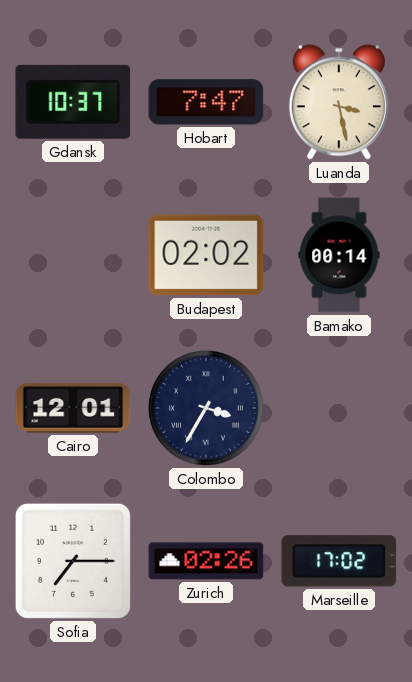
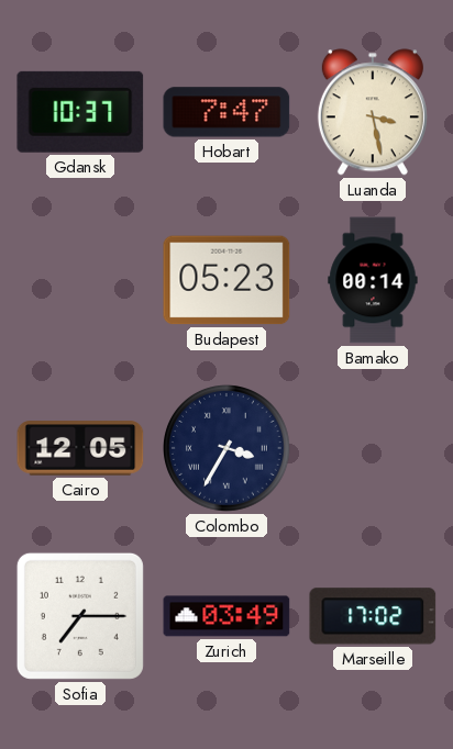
Budapest: 02:02 -> 05:23
Cairo: 12:01 -> 12:05
Zurich: 02:26 -> 03:49
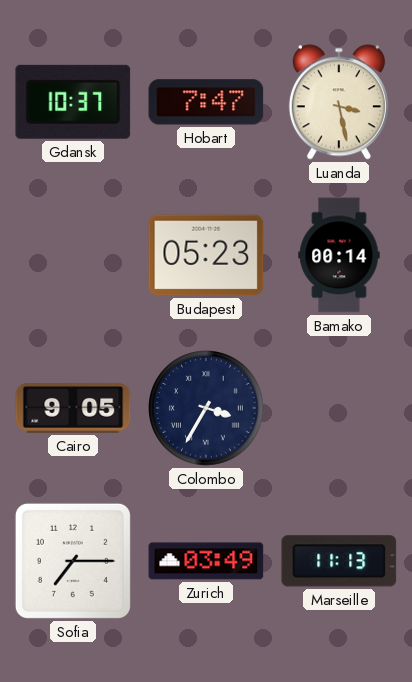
Cairo: 12:05 -> 9:05
Marseille: 17:02 -> 11:13
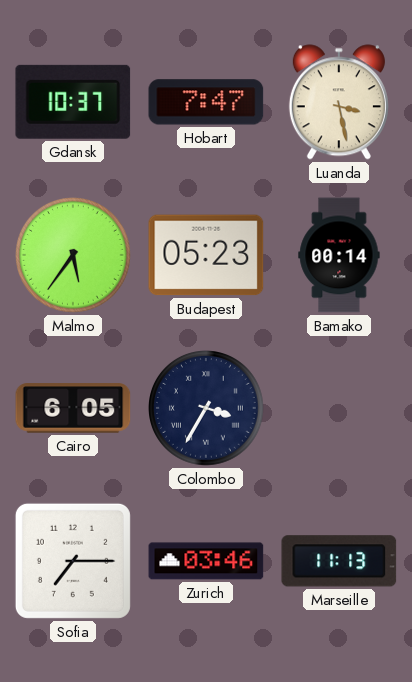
Malmo: none -> 5:36
Cairo: 9:05 -> 6:05
Zurich: 03:49 -> 03:46
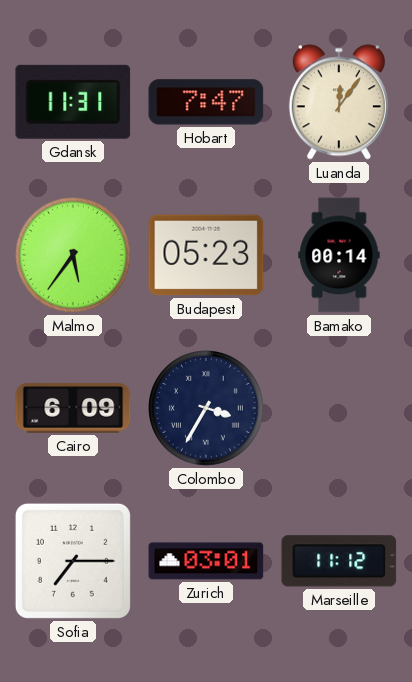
Gdansk: 10:37 -> 11:31
Luanda: 3:28 -> 12:06
Cairo: 6:05 -> 6:09
Zurich: 03:46 -> 03:01
Marseille: 11:13 -> 11:12
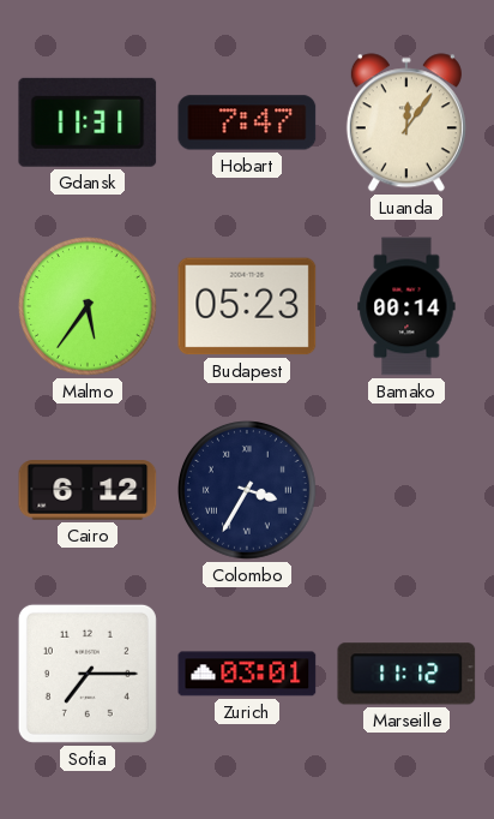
Cairo: 6:09 -> 6:12
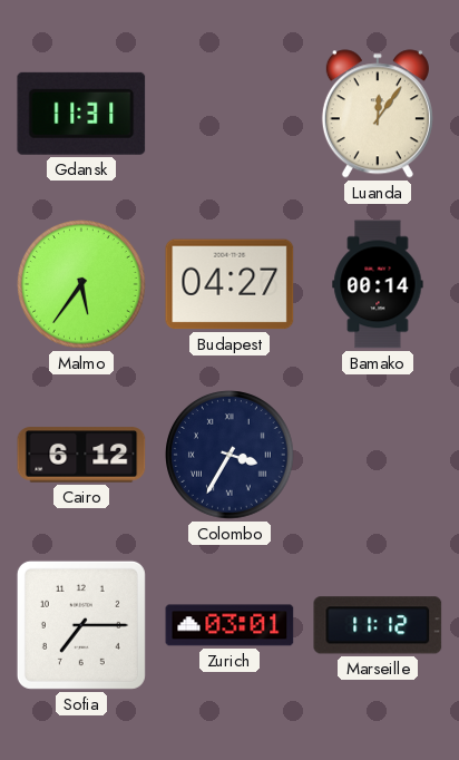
Hobart: 7:47 -> none
Budapest: 05:23 -> 04:27
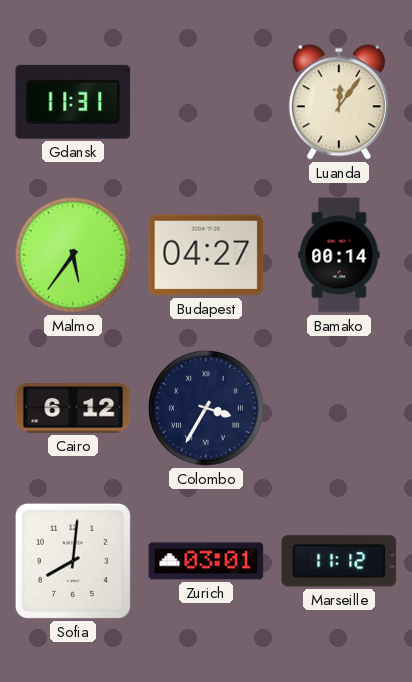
Sofia: 7:15 -> 8:01
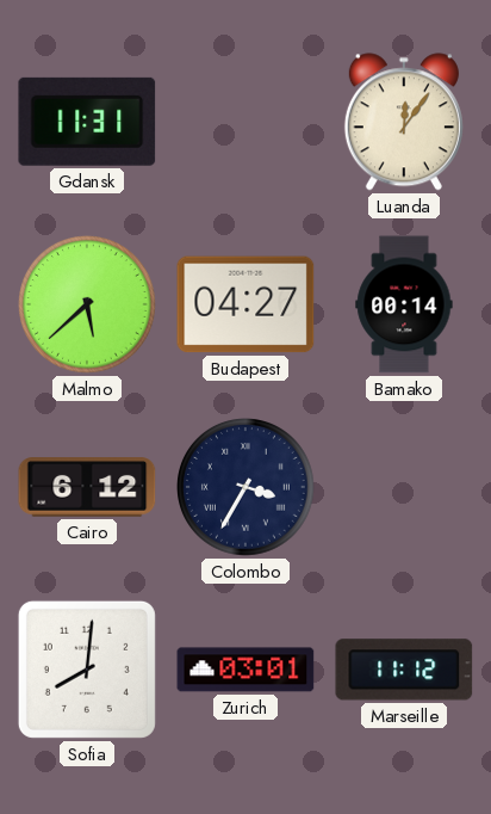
Malmo: 5:36 -> 5:38
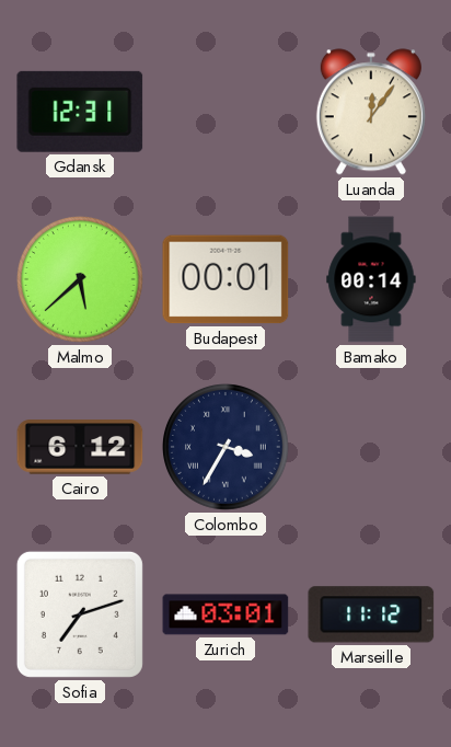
Gdansk: 11:31 -> 12:31
Budapest: 04:27 -> 00:01
Sofia: 8:01 -> 7:12
